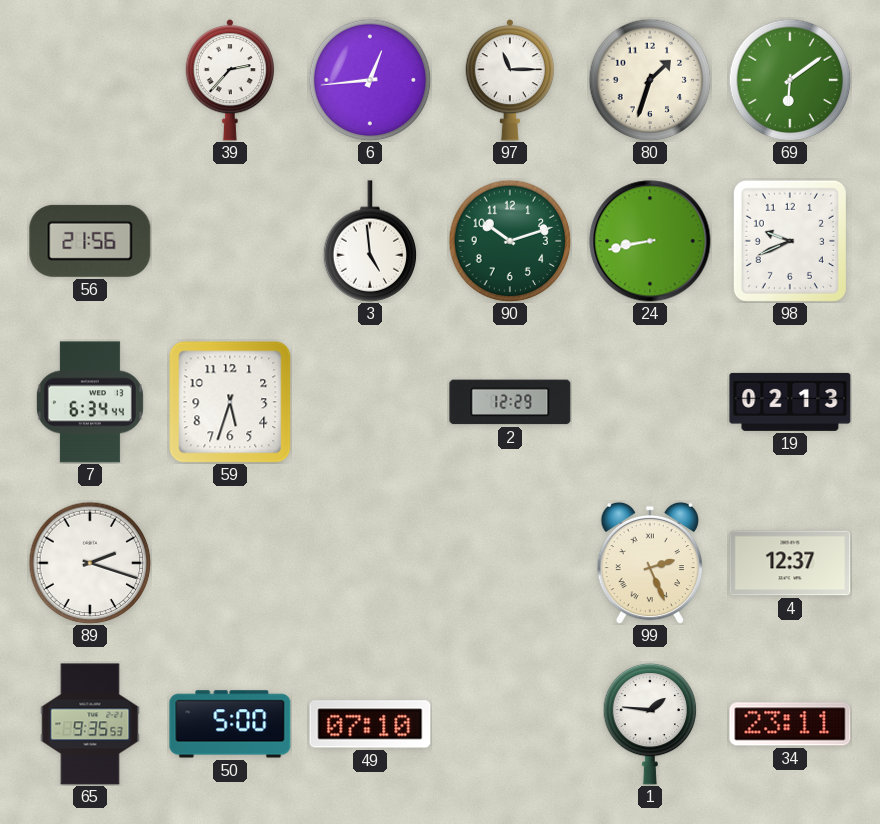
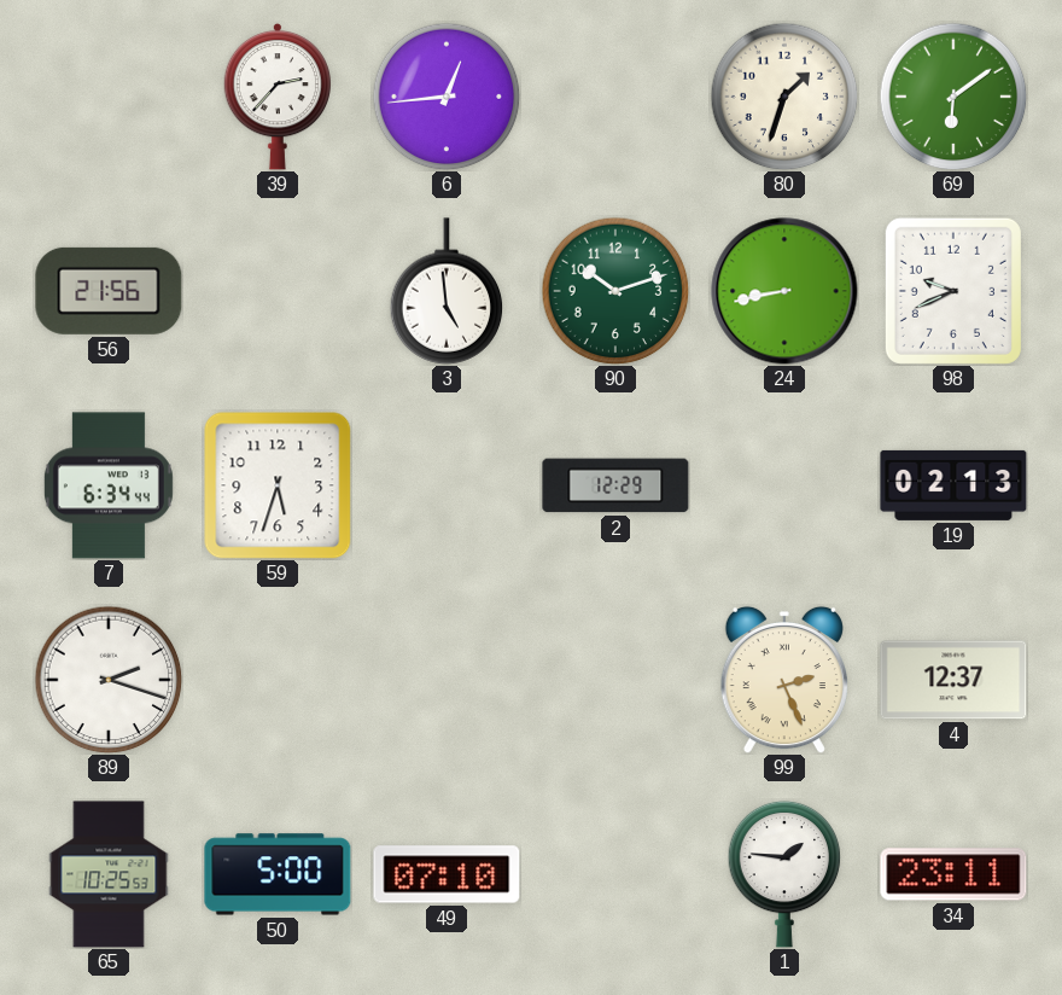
97: 11:15 -> none
65: 9:35 -> 10:25
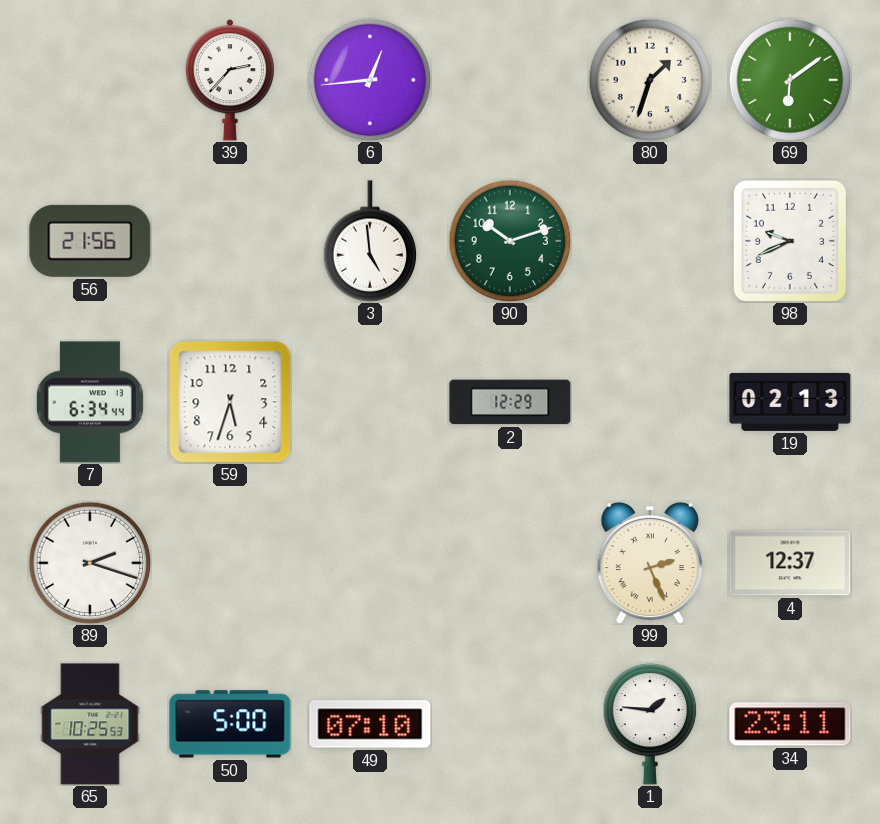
24: 8:43 -> none
